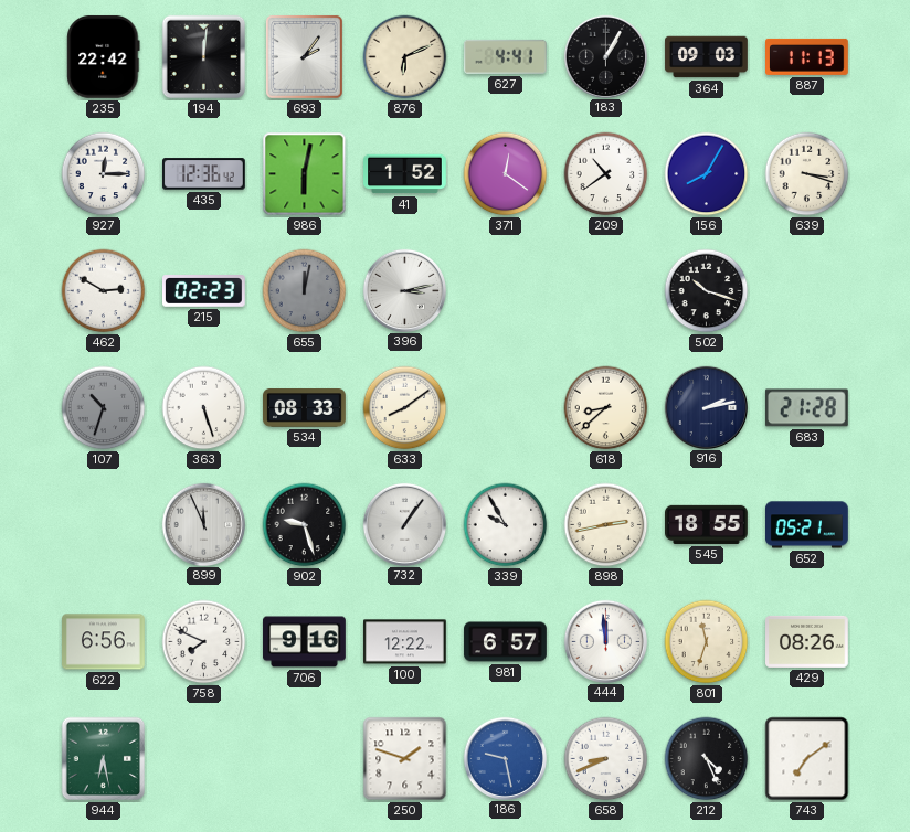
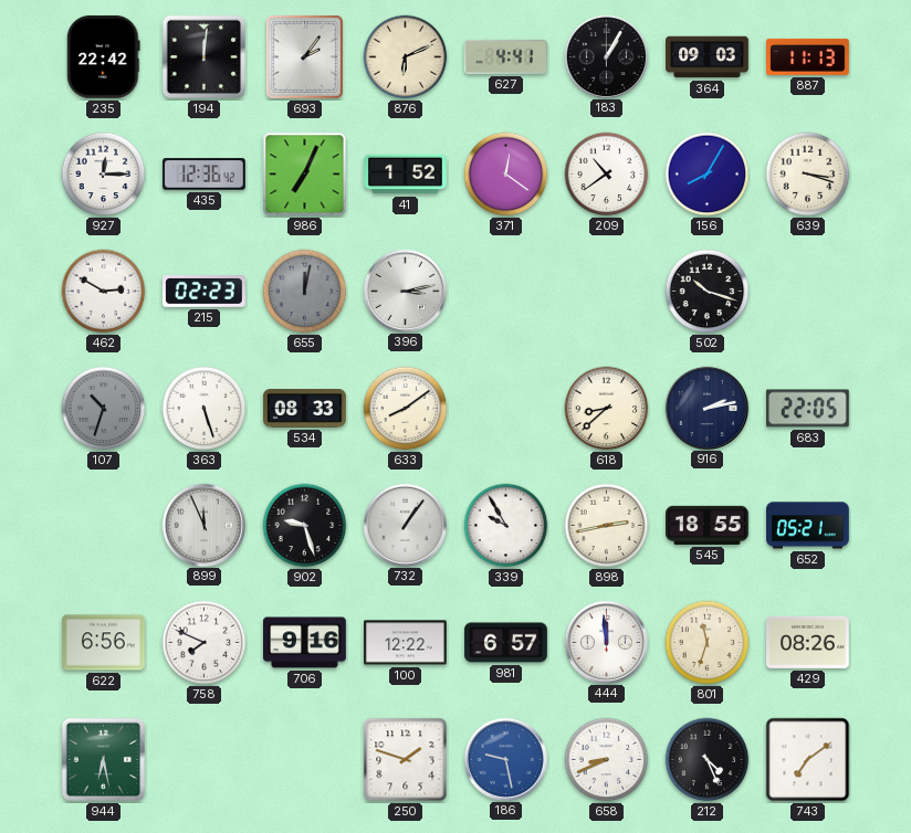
986: 6:02 -> 7:04
683: 21:28 -> 22:05
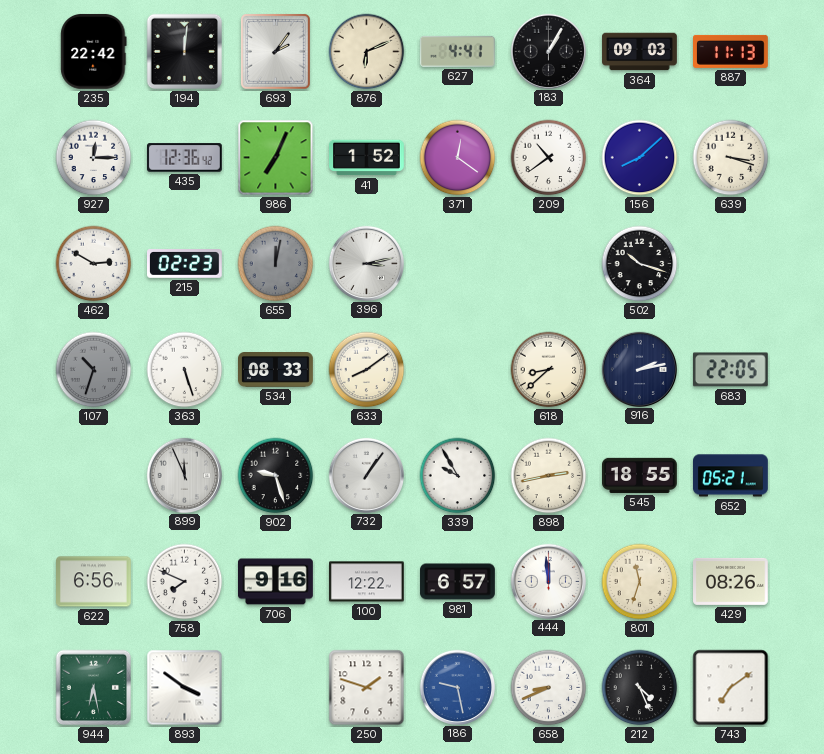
156: 8:05 -> 8:08
893: none -> 3:51
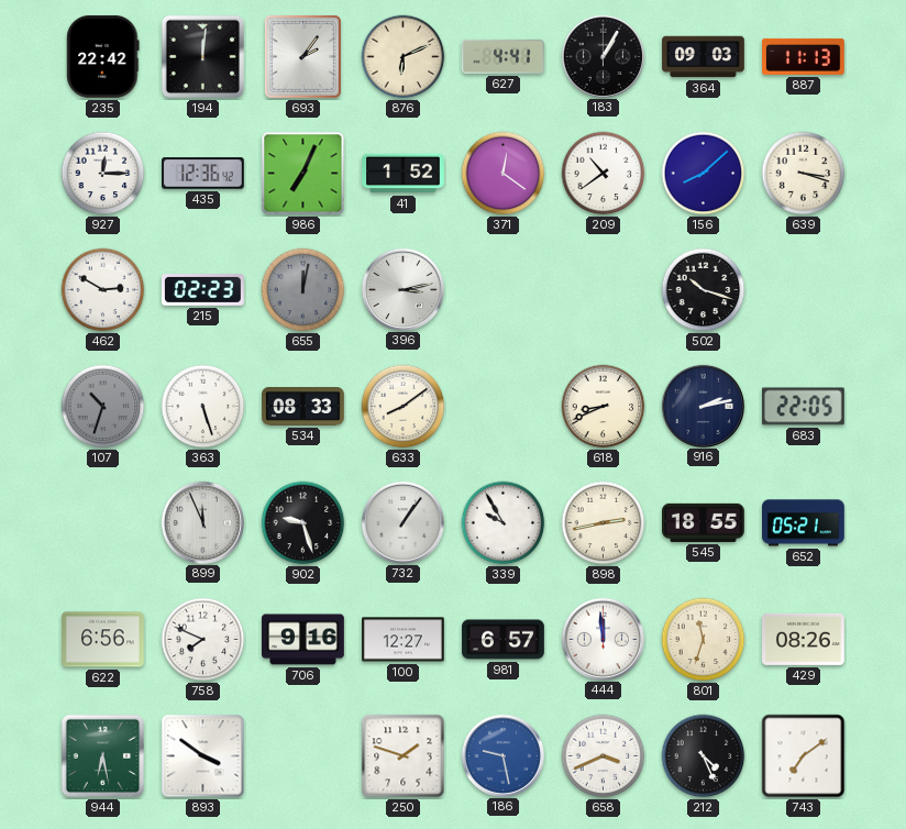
618: 8:38 -> 8:41
100: 12:22 -> 12:27
658: 8:41 -> 3:41
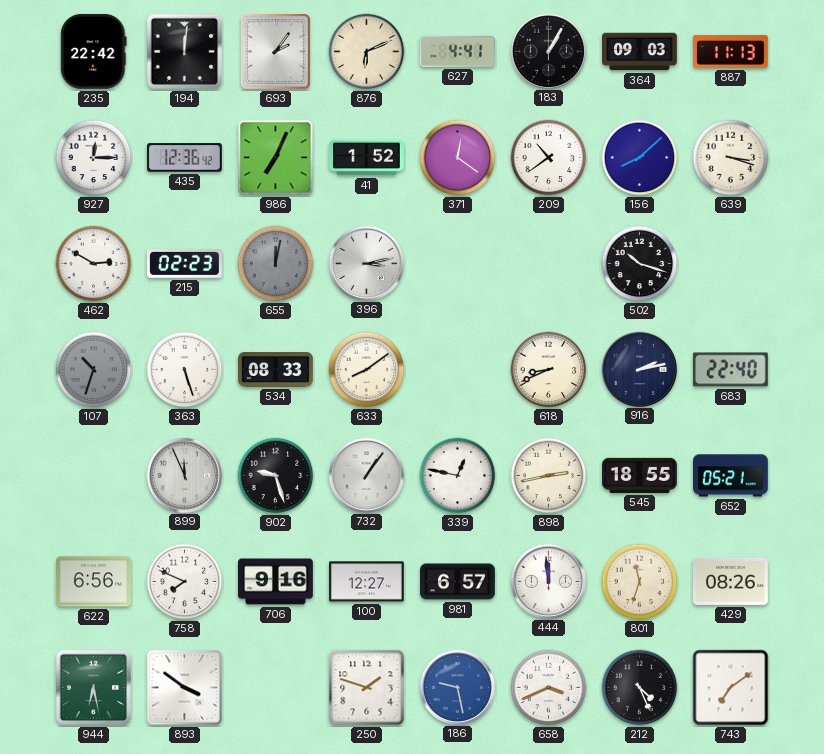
683: 22:05 -> 22:40
339: 9:55 -> 12:47
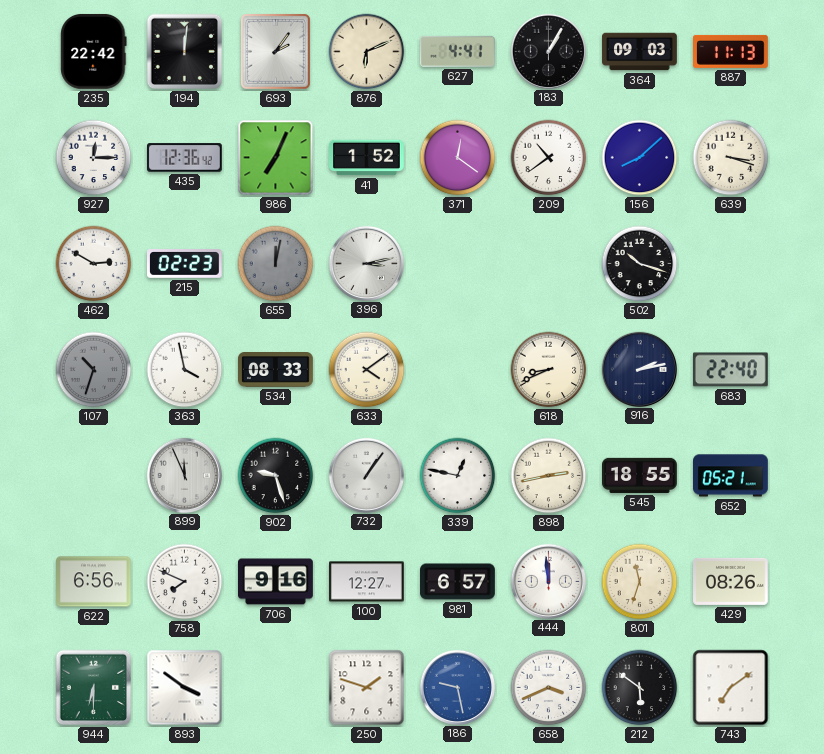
363: 5:27 -> 3:58
633: 8:09 -> 4:09
944: 6:28 -> 6:30
212: 4:26 -> 5:51
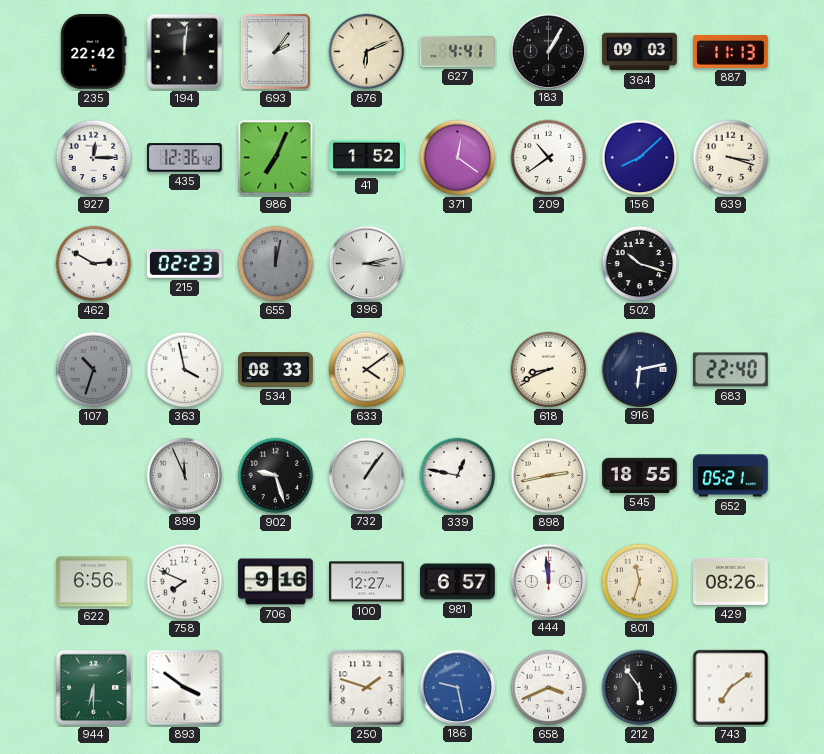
916: 2:13 -> 6:13
212: 5:51 -> 5:54
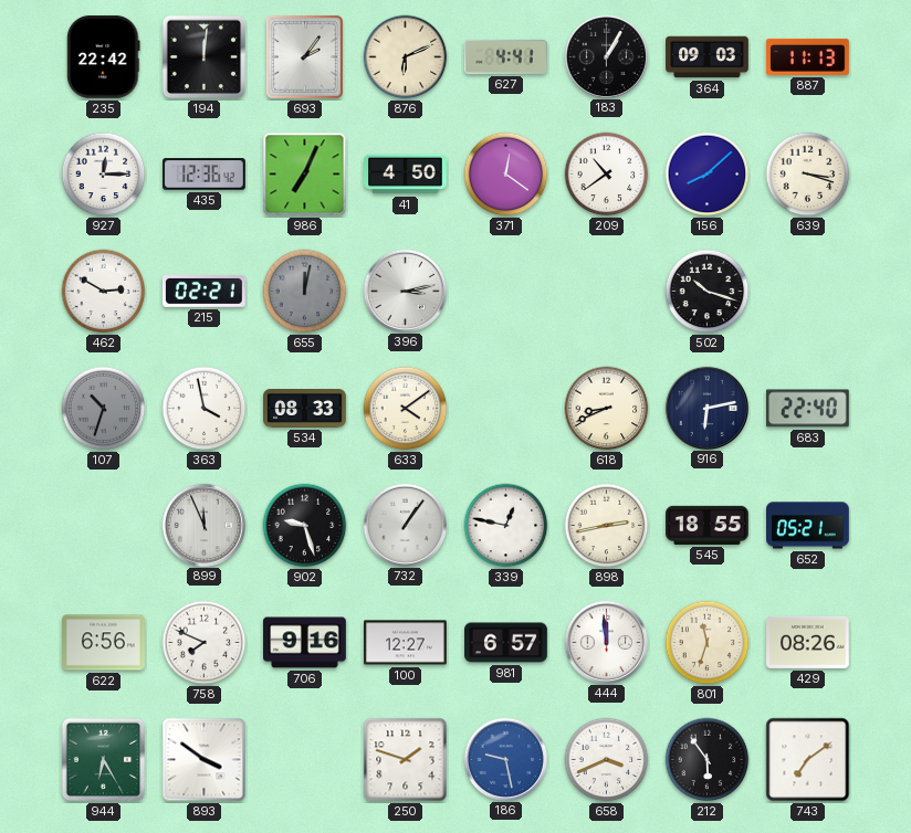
41: 1:52 -> 4:50
215: 02:23 -> 02:21
944: 6:30 -> 6:25
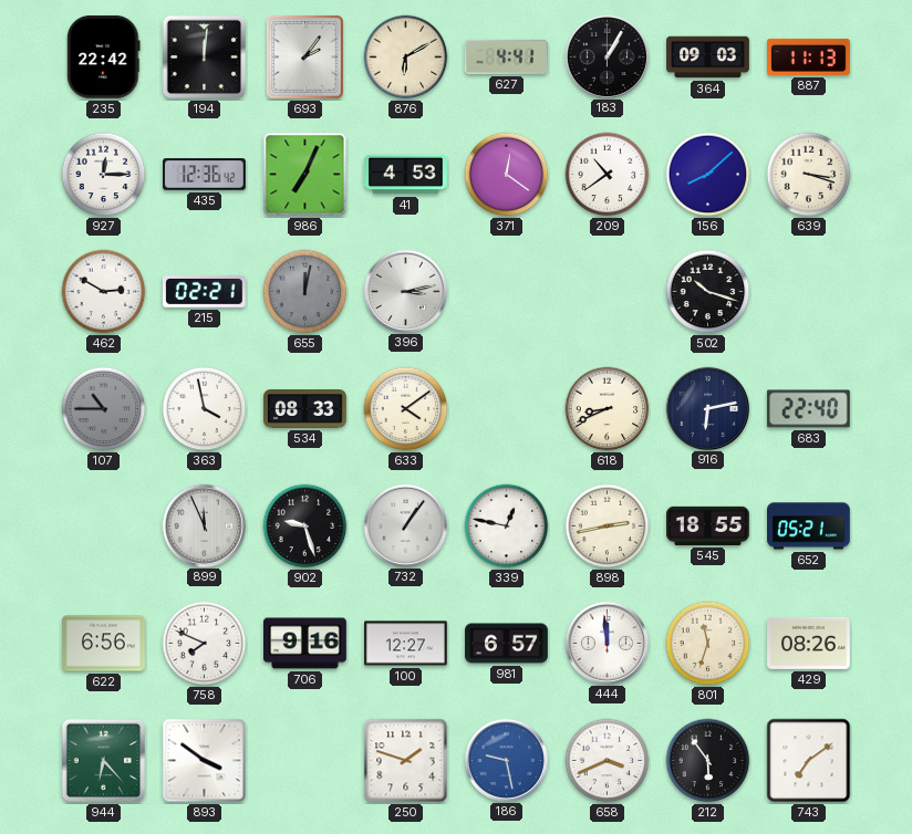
876: 6:11 -> 6:10
41: 4:50 -> 4:53
107: 10:33 -> 10:45
944: 6:25 -> 6:23
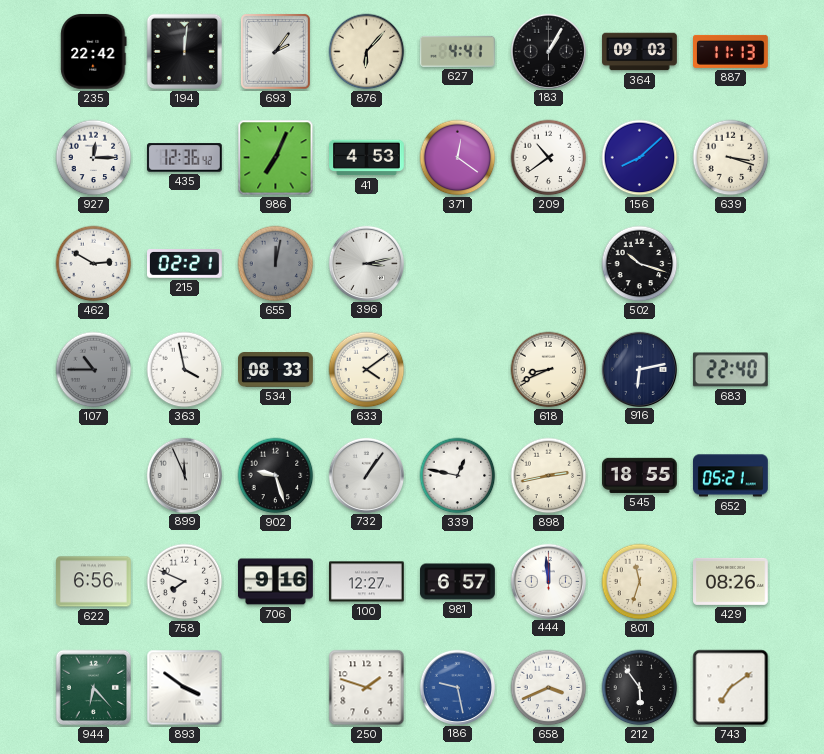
876: 6:10 -> 6:07
